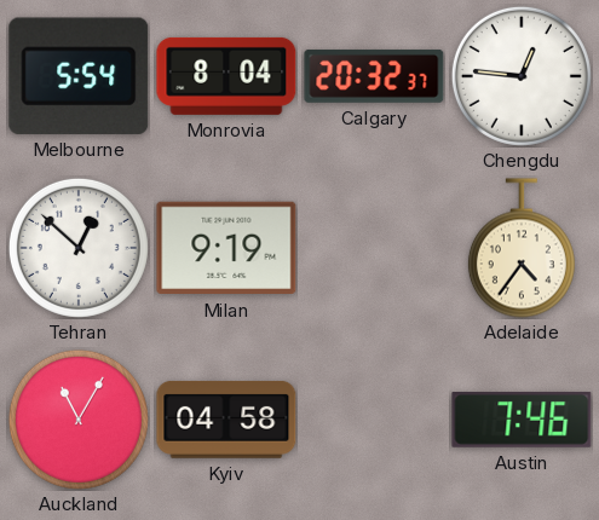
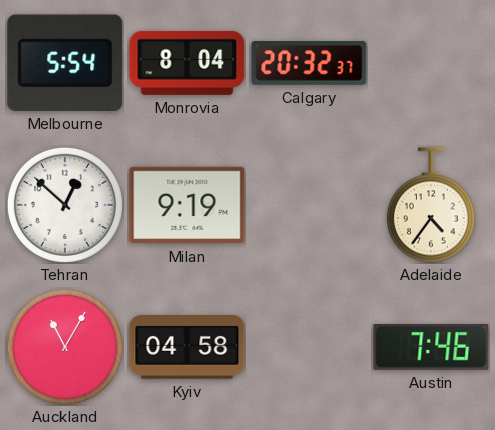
Chengdu: 12:46 -> none
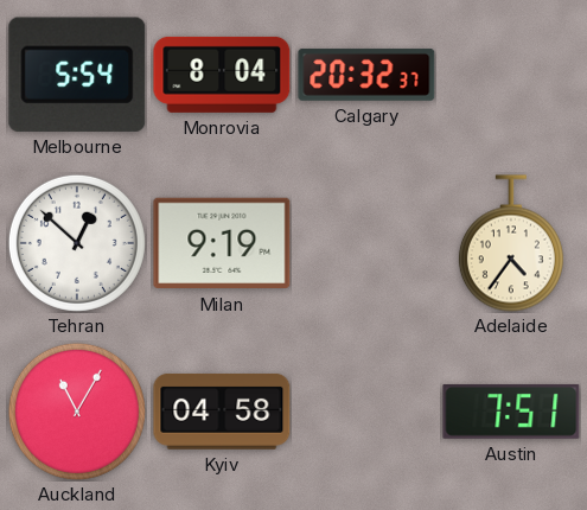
Austin: 7:46 -> 7:51
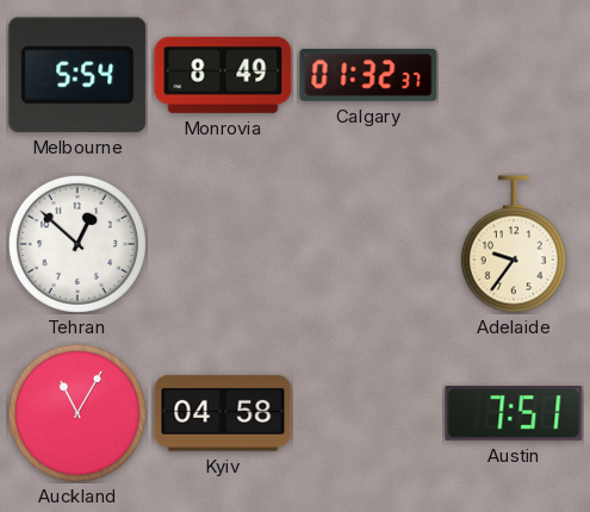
Monrovia: 8:04 -> 8:49
Calgary: 20:32 -> 01:32
Milan: 9:19 -> none
Adelaide: 4:36 -> 9:36
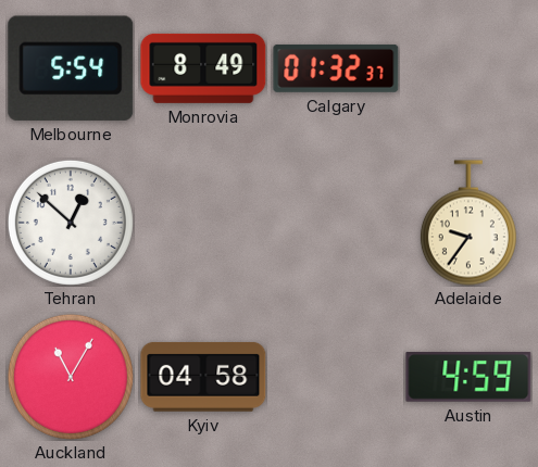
Austin: 7:51 -> 4:59
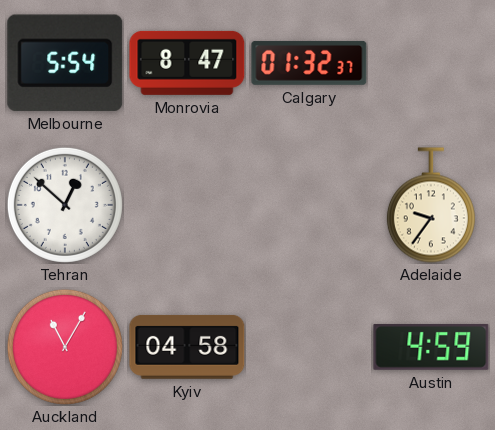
Monrovia: 8:49 -> 8:47
